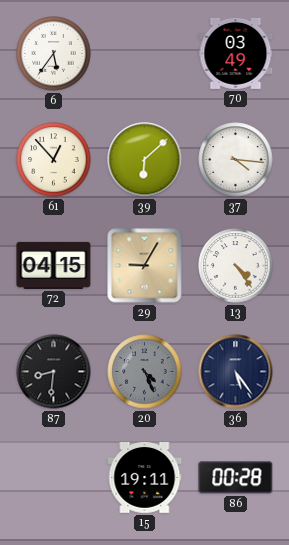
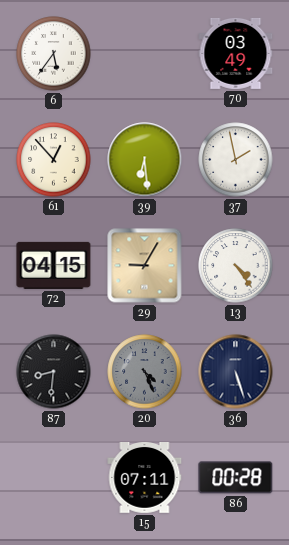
39: 6:08 -> 6:29
37: 4:16 -> 1:58
36: 5:24 -> 5:27
15: 19:11 -> 07:11
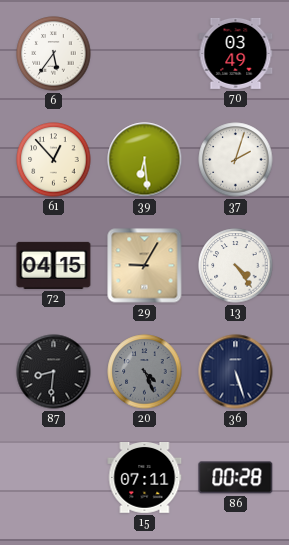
37: 1:58 -> 2:03
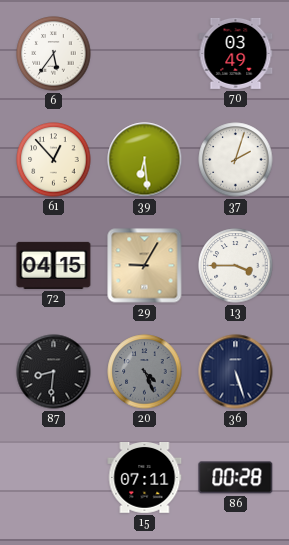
13: 4:24 -> 3:45
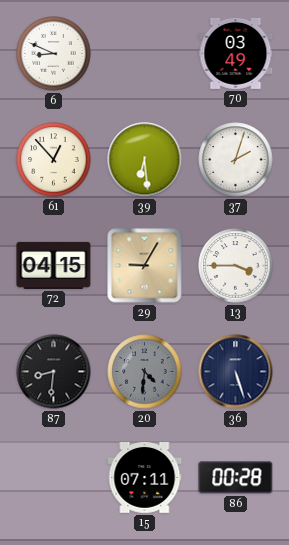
6: 5:36 -> 8:49
20: 4:26 -> 4:31
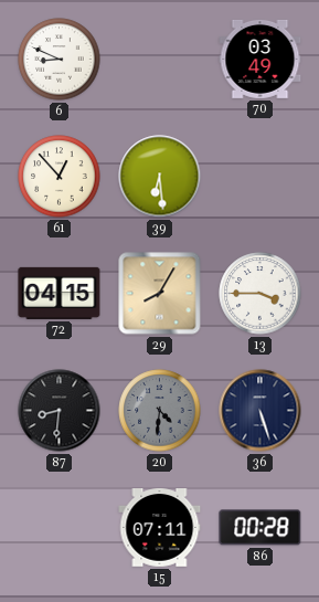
37: 2:03 -> none
29: 9:05 -> 8:05
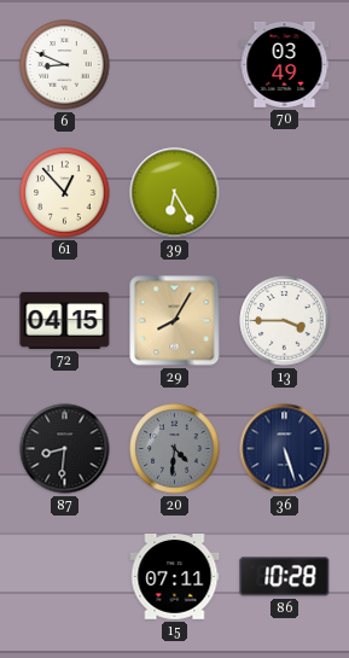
39: 6:29 -> 6:25
86: 00:28 -> 10:28
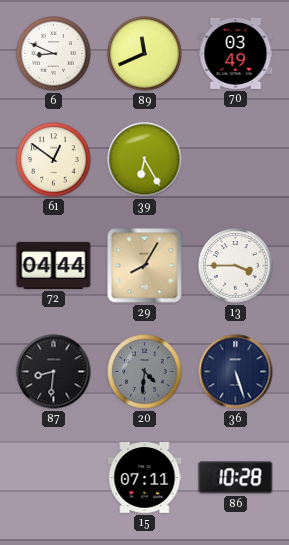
89: none -> 11:41
61: 12:53 -> 12:51
72: 04:15 -> 04:44
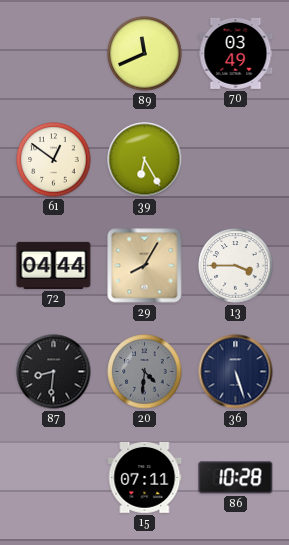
6: 8:49 -> none
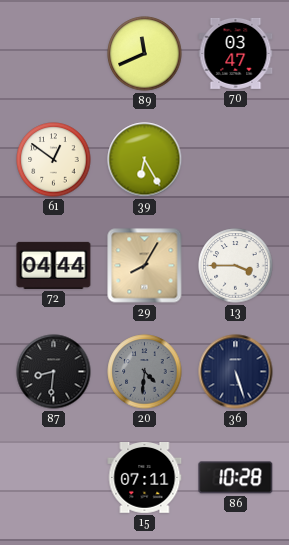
70: 03:49 -> 03:47
